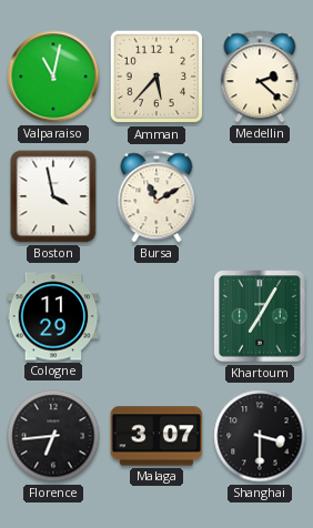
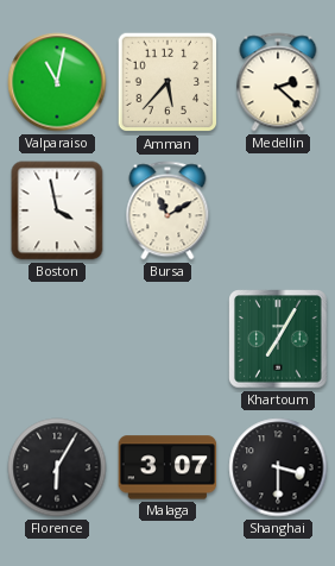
Cologne: 11:29 -> none
Florence: 6:44 -> 6:05
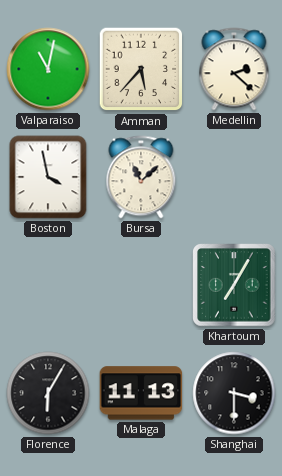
Bursa: 11:10 -> 11:08
Malaga: 3:07 -> 11:13
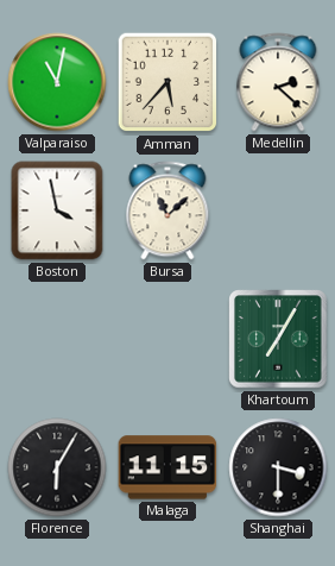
Malaga: 11:13 -> 11:15
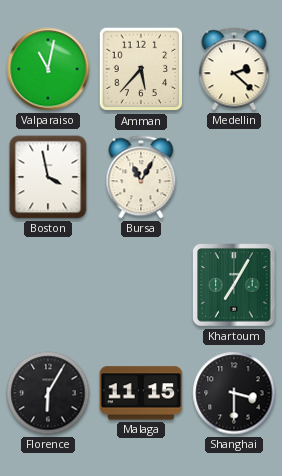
Bursa: 11:08 -> 11:05
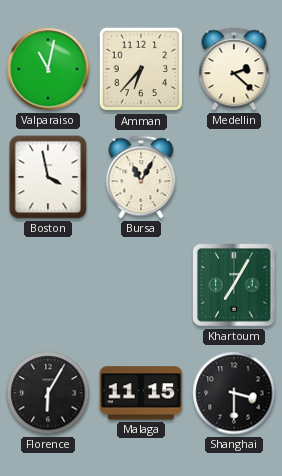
Amman: 5:37 -> 6:37
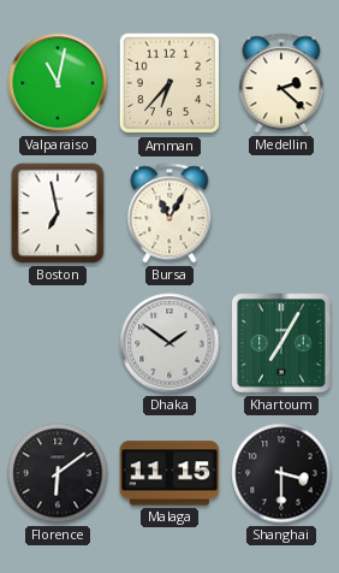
Boston: 3:58 -> 6:58
Dhaka: none -> 1:51
Florence: 6:05 -> 6:09
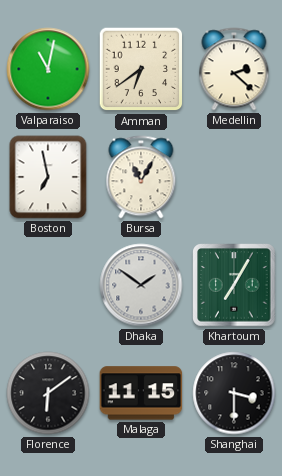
Amman: 6:37 -> 6:39
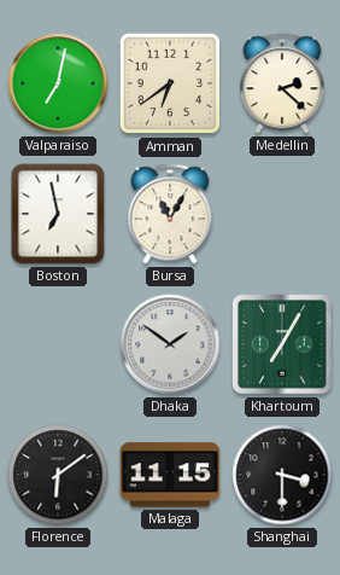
Valparaiso: 11:02 -> 7:02
